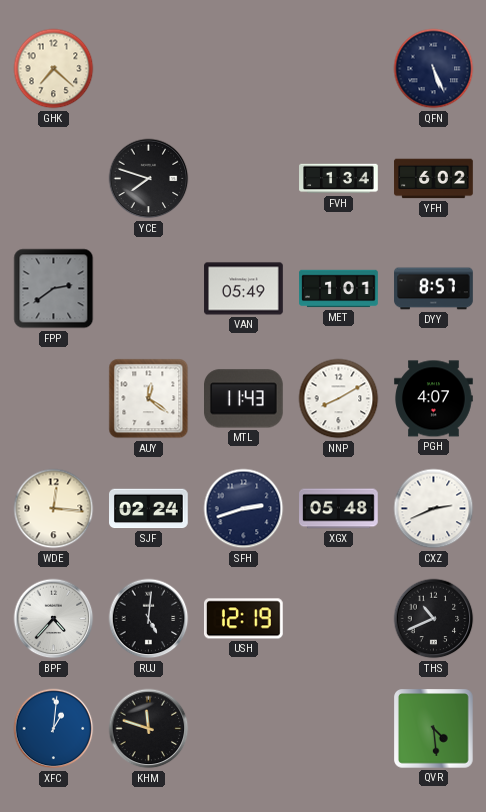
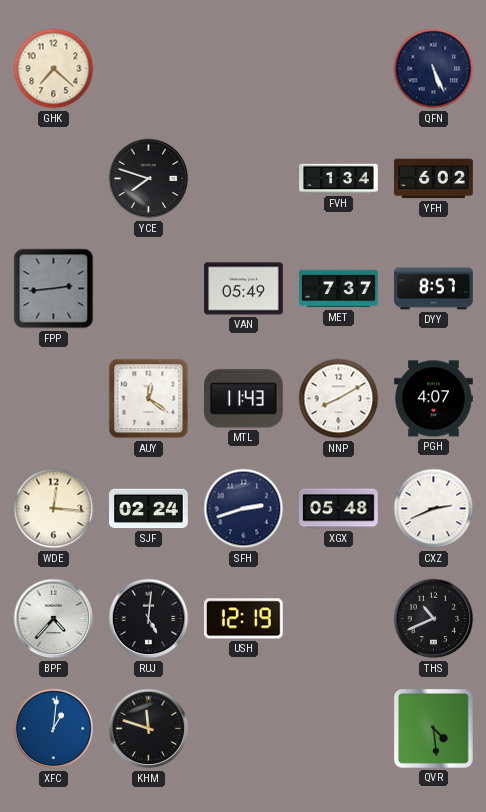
FPP: 2:39 -> 2:44
MET: 1:01 -> 7:37
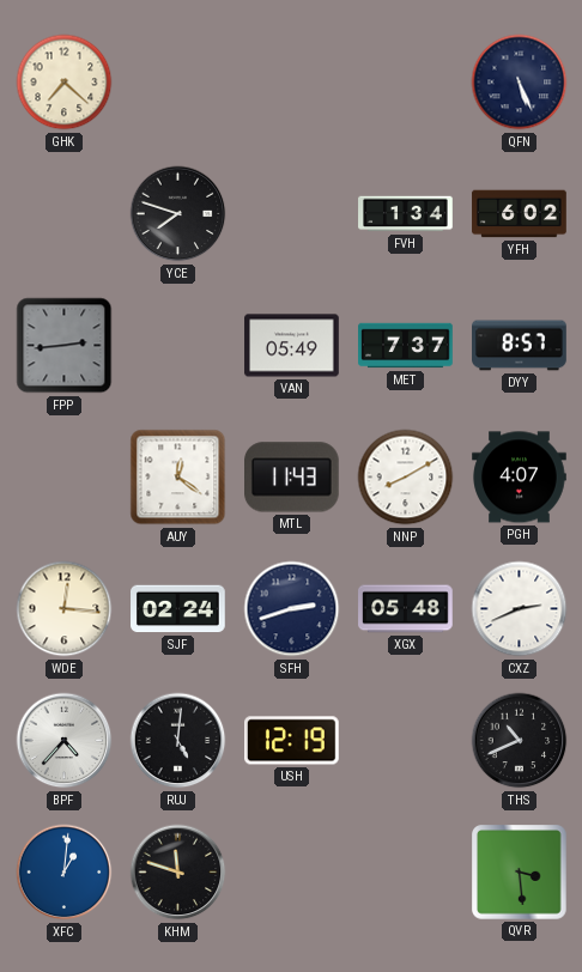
QVR: 4:29 -> 3:29
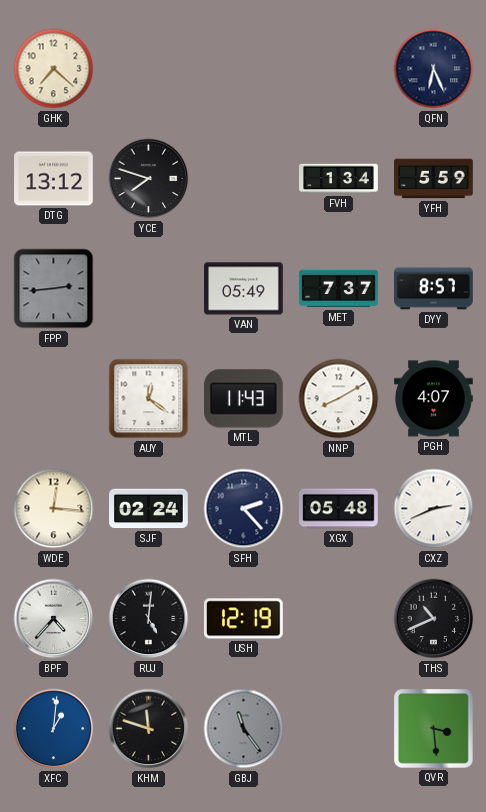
QFN: 5:26 -> 6:26
DTG: none -> 13:12
YFH: 6:02 -> 5:59
SFH: 2:42 -> 2:23
GBJ: none -> 11:24
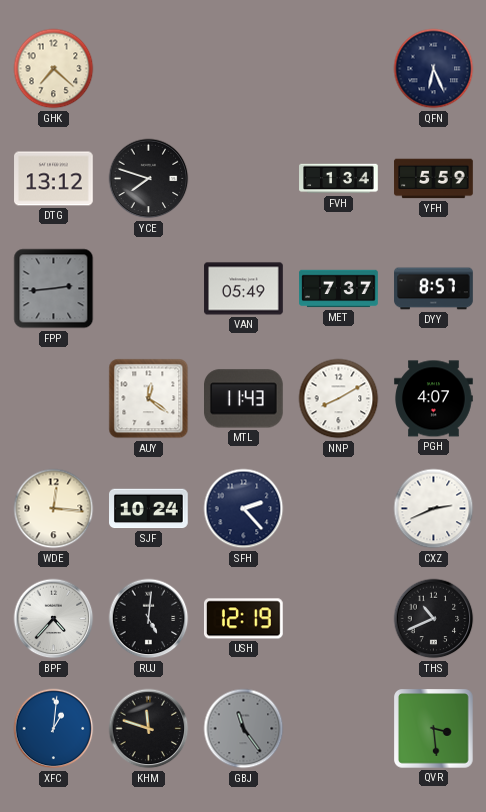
SJF: 02:24 -> 10:24
XGX: 05:48 -> none
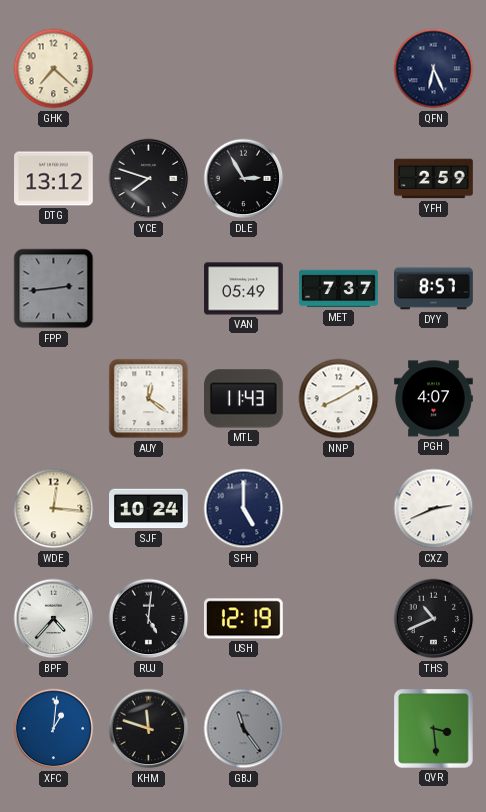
DLE: none -> 2:55
FVH: 1:34 -> none
YFH: 5:59 -> 2:59
SFH: 2:23 -> 5:00
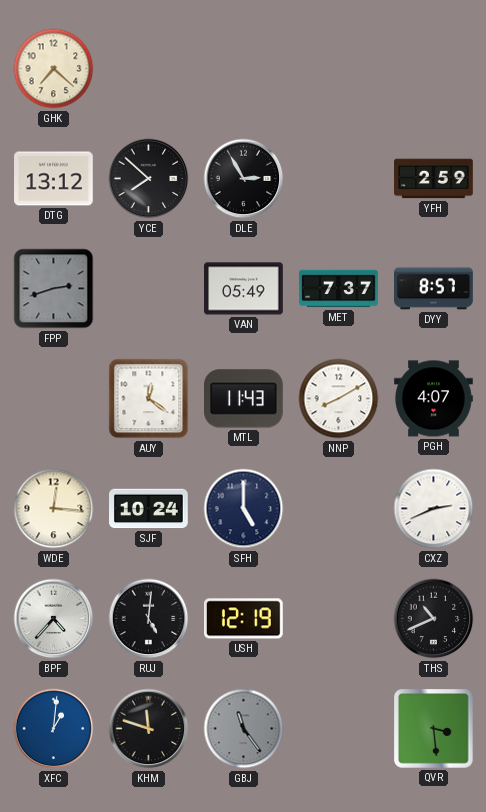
QFN: 6:26 -> none
YCE: 7:48 -> 7:52
FPP: 2:44 -> 2:42
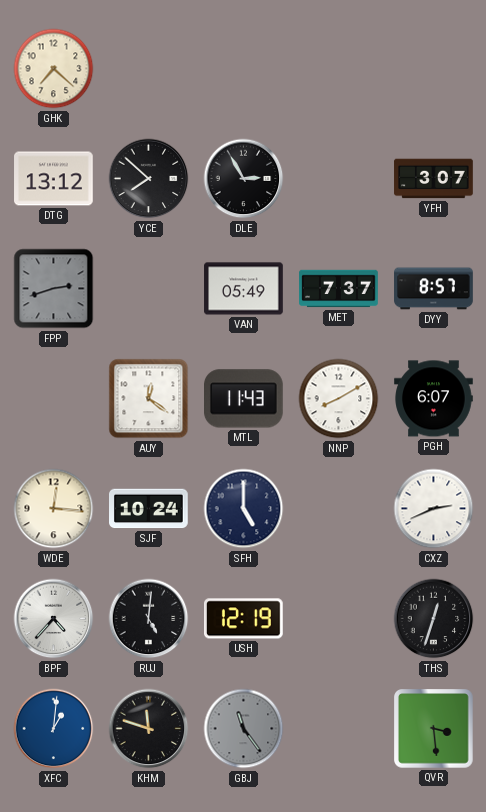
YFH: 2:59 -> 3:07
PGH: 4:07 -> 6:07
THS: 10:41 -> 12:33
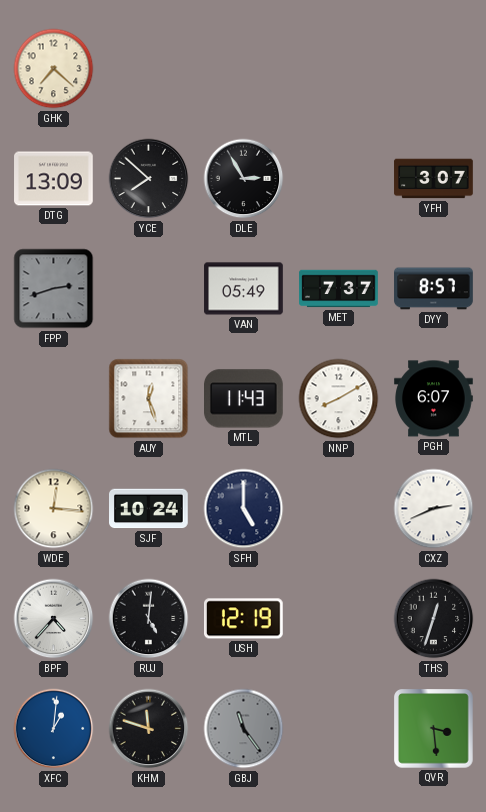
DTG: 13:12 -> 13:09
AUY: 12:21 -> 12:27
